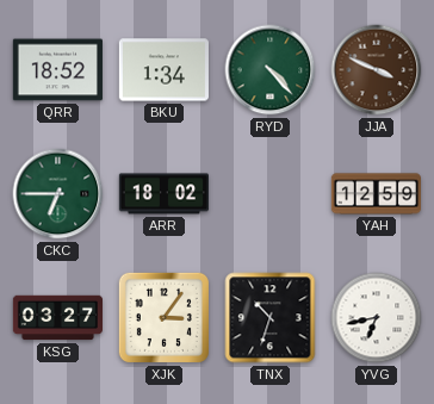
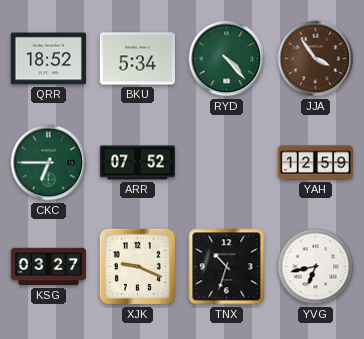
BKU: 1:34 -> 5:34
JJA: 3:49 -> 3:54
ARR: 18:02 -> 07:52
XJK: 3:06 -> 9:19
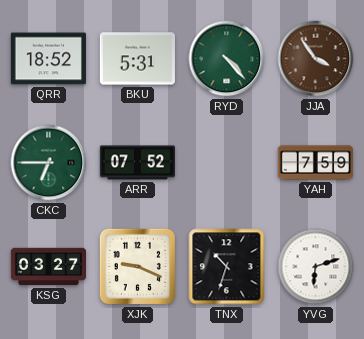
BKU: 5:34 -> 5:31
YAH: 12:59 -> 7:59
YVG: 6:43 -> 6:12
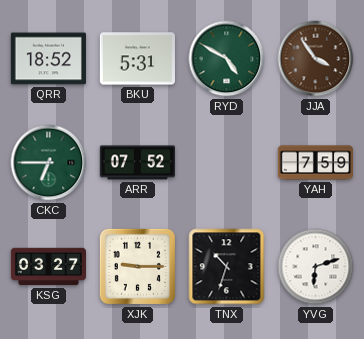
RYD: 4:23 -> 4:50
XJK: 9:19 -> 9:15
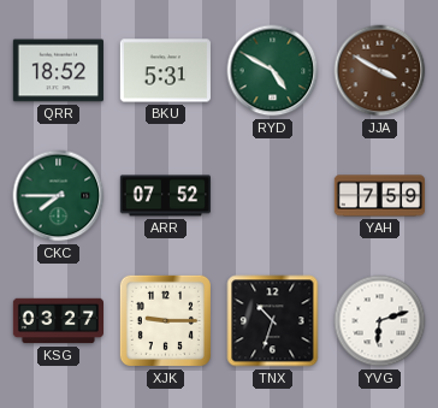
JJA: 3:54 -> 3:50
CKC: 6:45 -> 7:45
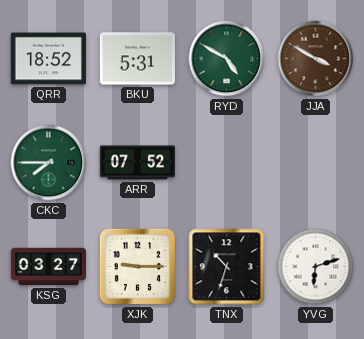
YAH: 7:59 -> none
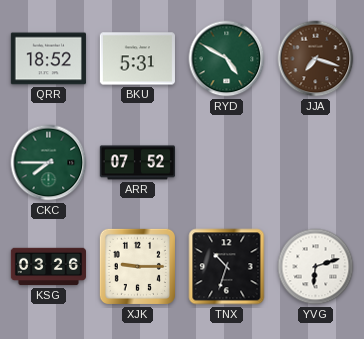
JJA: 3:50 -> 7:18
KSG: 03:27 -> 03:26
